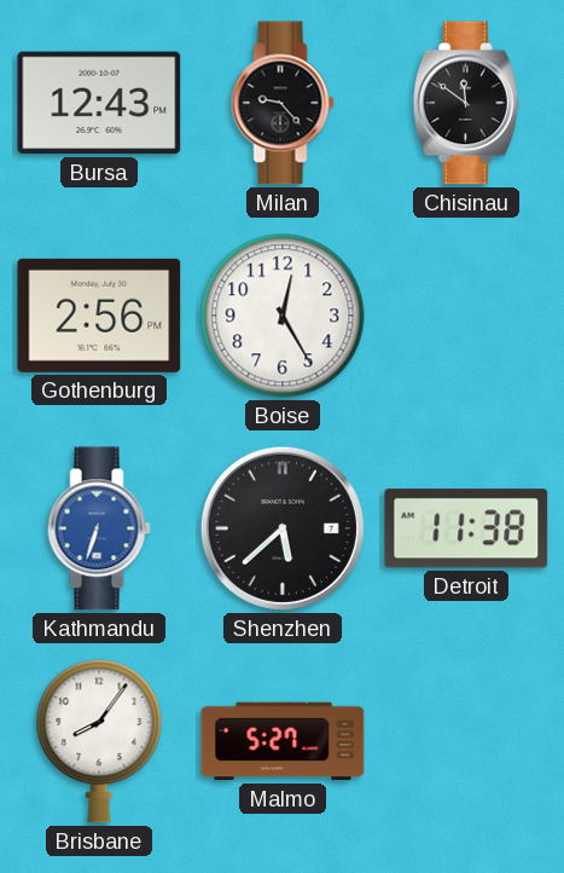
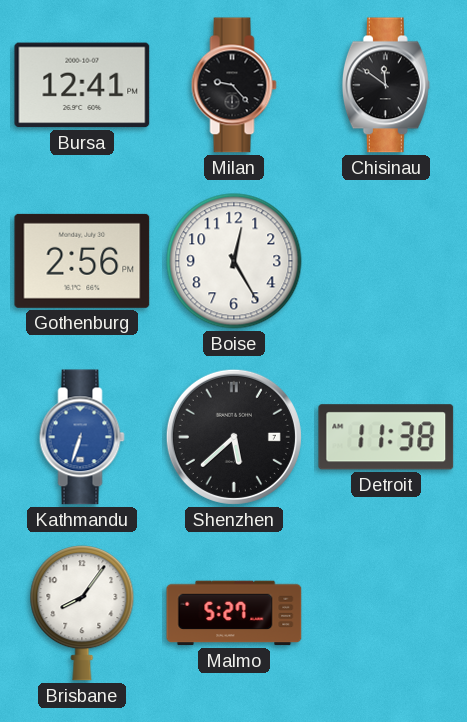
Bursa: 12:43 -> 12:41
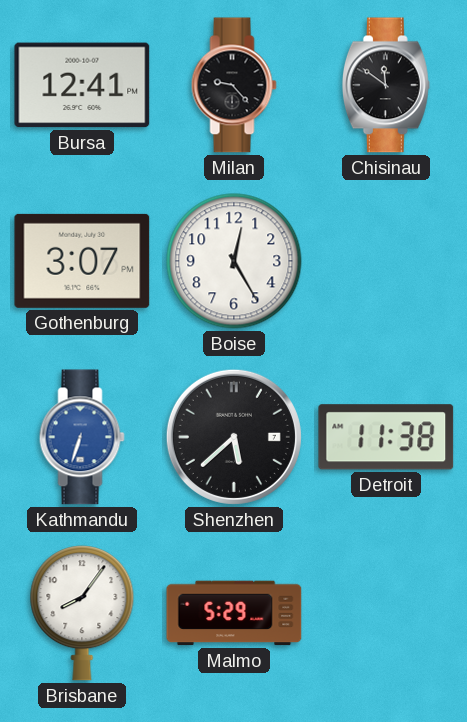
Gothenburg: 2:56 -> 3:07
Malmo: 5:27 -> 5:29
